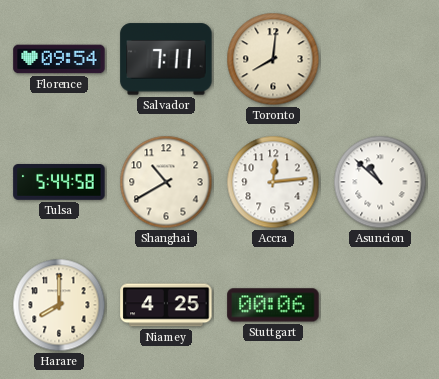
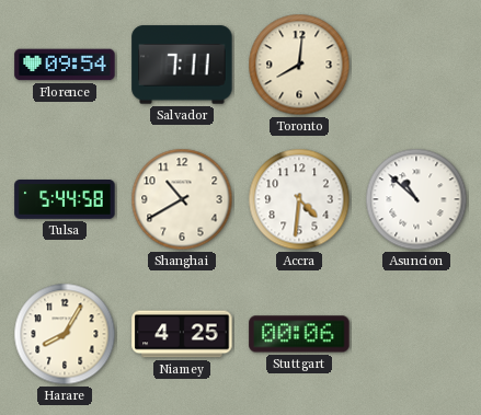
Accra: 12:14 -> 4:31
Harare: 8:00 -> 8:05
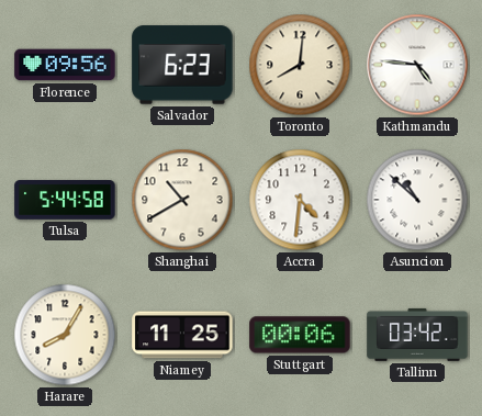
Florence: 09:54 -> 09:56
Salvador: 7:11 -> 6:23
Kathmandu: none -> 4:46
Niamey: 4:25 -> 11:25
Tallinn: none -> 03:42
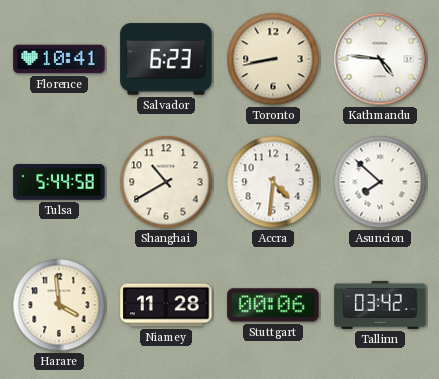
Florence: 09:56 -> 10:41
Toronto: 8:01 -> 8:43
Asuncion: 10:52 -> 7:52
Harare: 8:05 -> 3:59
Niamey: 11:25 -> 11:28
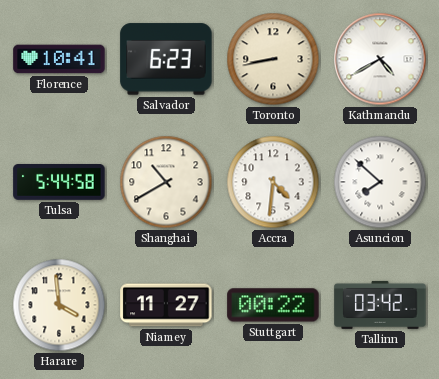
Kathmandu: 4:46 -> 4:40
Niamey: 11:28 -> 11:27
Stuttgart: 00:06 -> 00:22
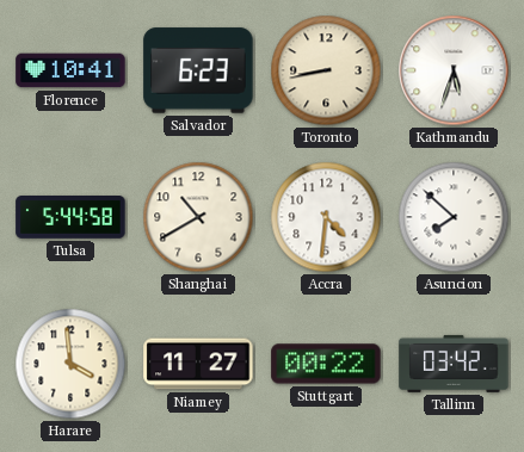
Kathmandu: 4:40 -> 5:33
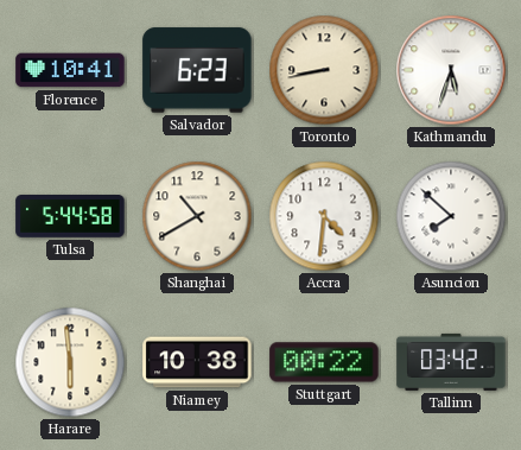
Harare: 3:59 -> 5:59
Niamey: 11:27 -> 10:38
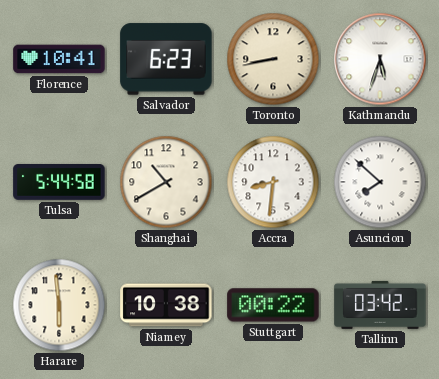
Accra: 4:31 -> 8:31
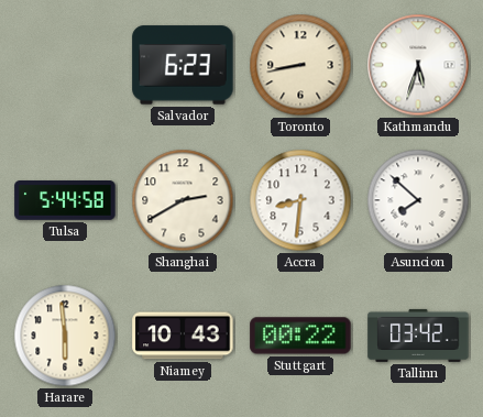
Florence: 10:41 -> none
Shanghai: 10:40 -> 2:40
Niamey: 10:38 -> 10:43
